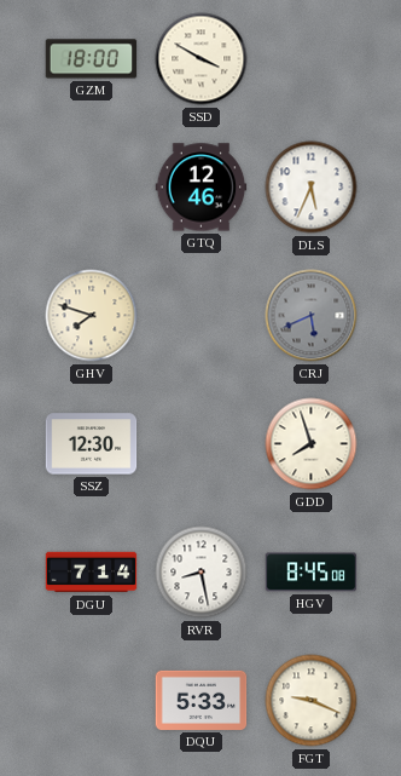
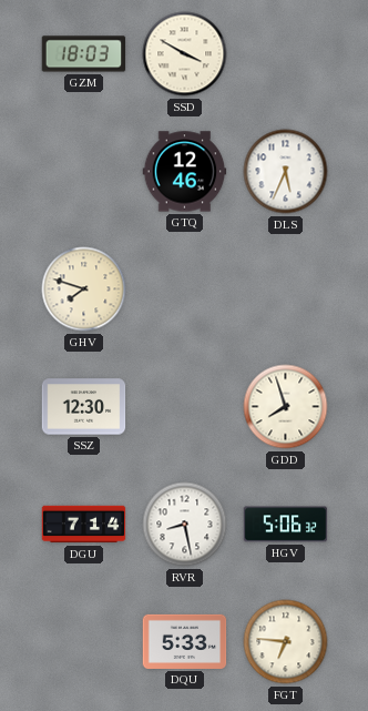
GZM: 18:00 -> 18:03
CRJ: 5:41 -> none
HGV: 8:45 -> 5:06
FGT: 9:19 -> 6:46
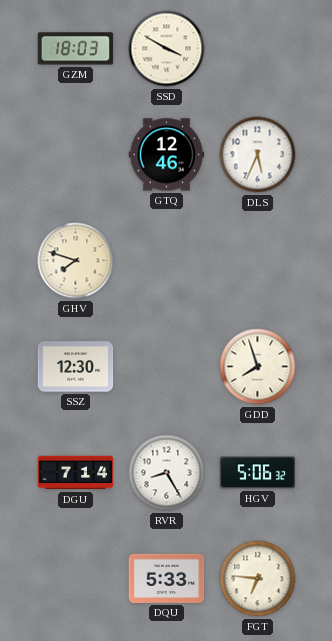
RVR: 8:28 -> 8:25
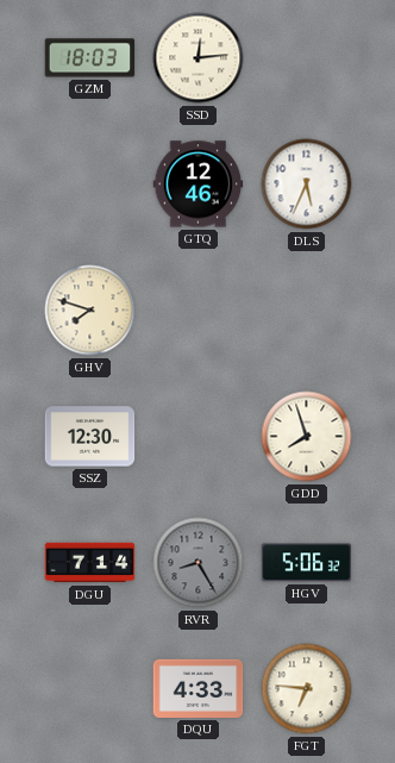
SSD: 3:50 -> 12:14
RVR dial: white -> grey
DQU: 5:33 -> 4:33
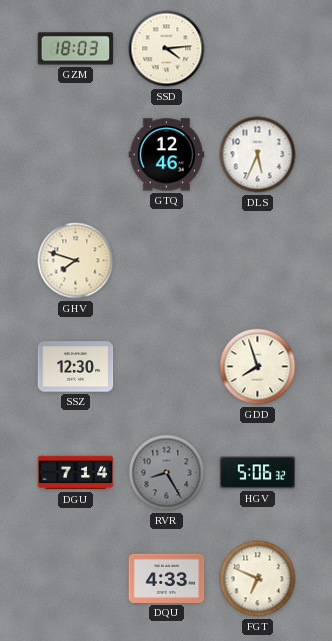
SSD: 12:14 -> 4:14
FGT: 6:46 -> 6:49
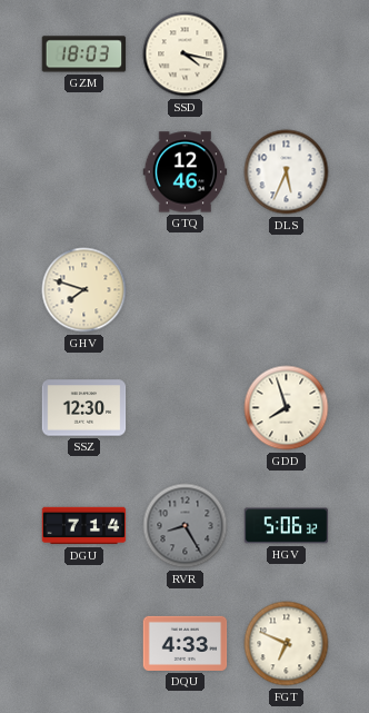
SSD: 4:14 -> 4:17
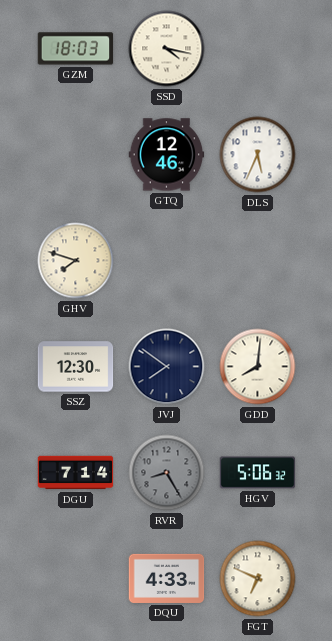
JVJ: none -> 7:51
GDD: 7:57 -> 8:01
